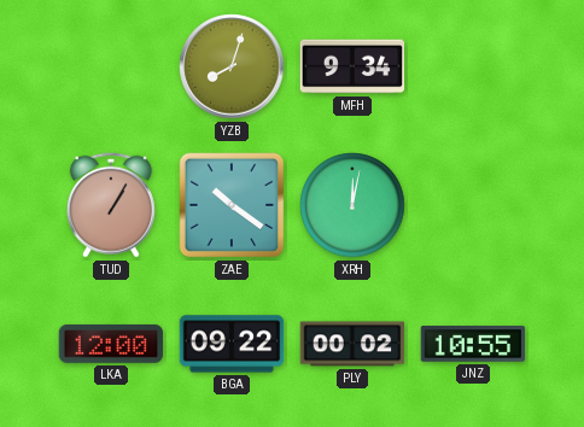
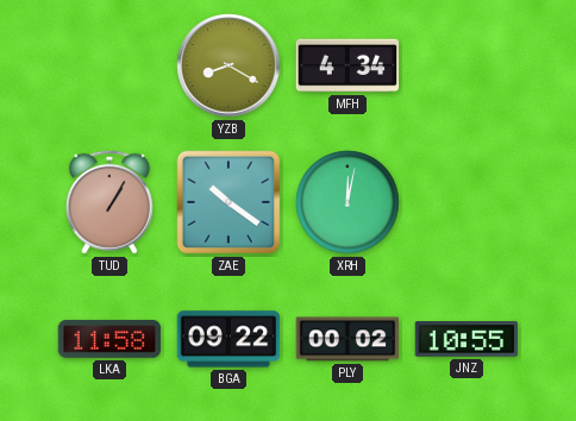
YZB: 8:03 -> 8:20
MFH: 9:34 -> 4:34
LKA: 12:00 -> 11:58
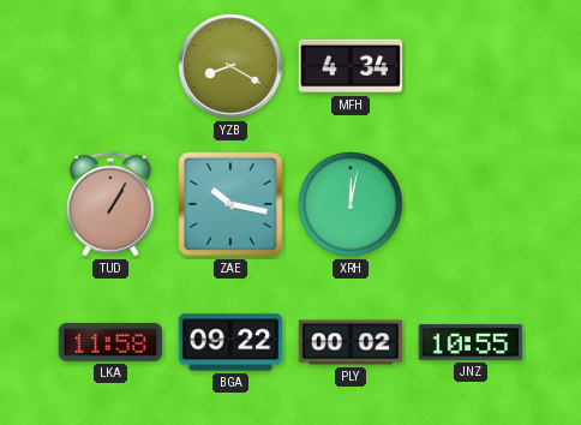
ZAE: 10:21 -> 10:17
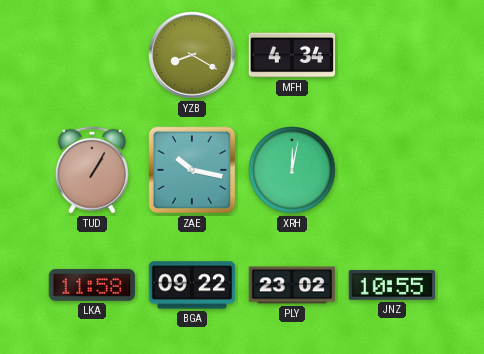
PLY: 00:02 -> 23:02
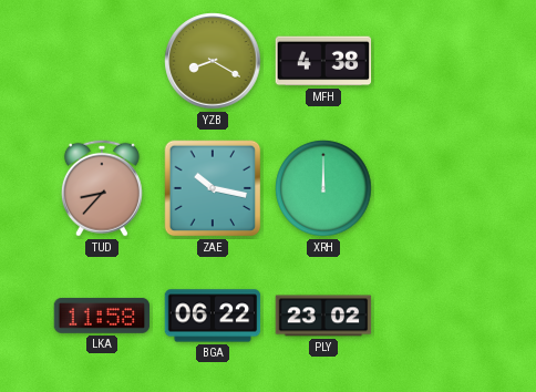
MFH: 4:34 -> 4:38
TUD: 1:05 -> 8:37
XRH: 12:02 -> 12:00
BGA: 09:22 -> 06:22
JNZ: 10:55 -> none
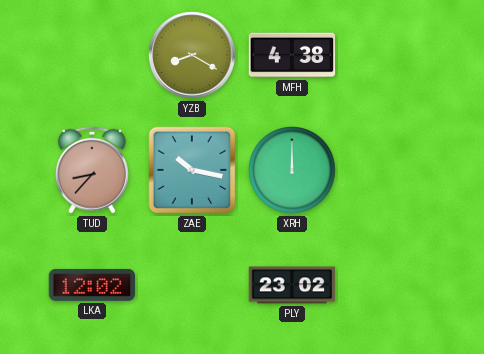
LKA: 11:58 -> 12:02
BGA: 06:22 -> none
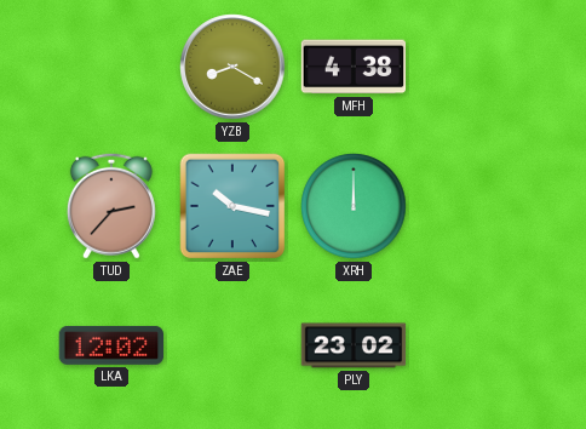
TUD: 8:37 -> 2:37
